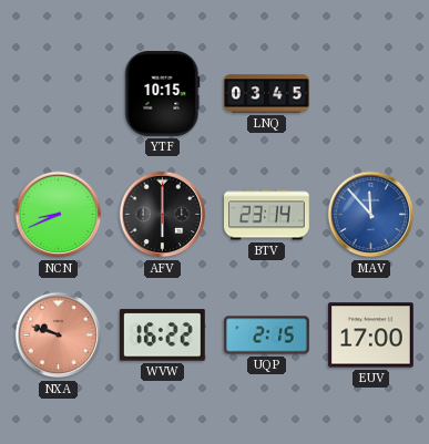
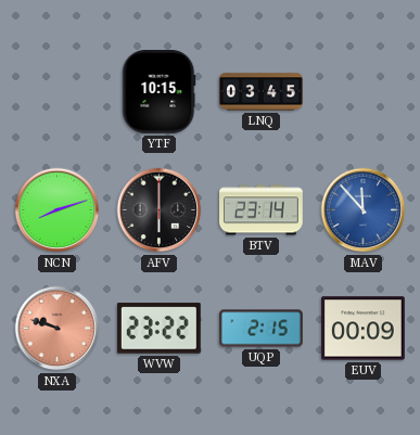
NCN: 8:41 -> 8:12
WVW: 16:22 -> 23:22
EUV: 17:00 -> 00:09
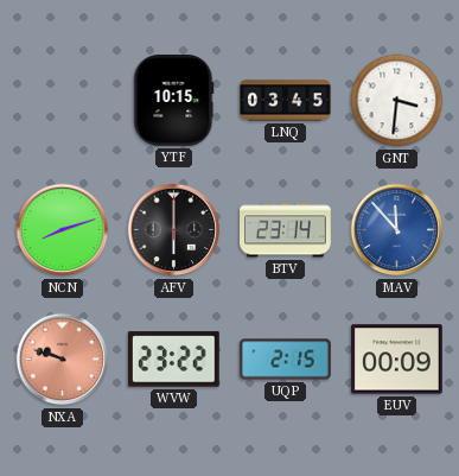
GNT: none -> 3:31
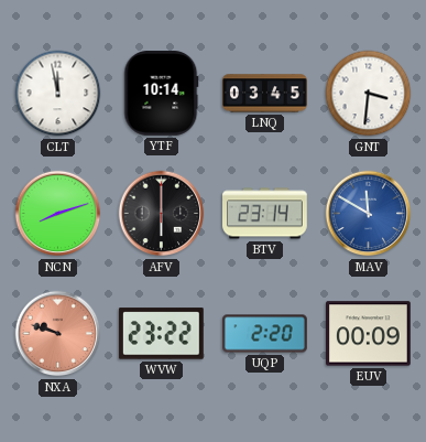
CLT: none -> 11:58
YTF: 10:15 -> 10:14
MAV: 11:53 -> 11:50
UQP: 2:15 -> 2:20
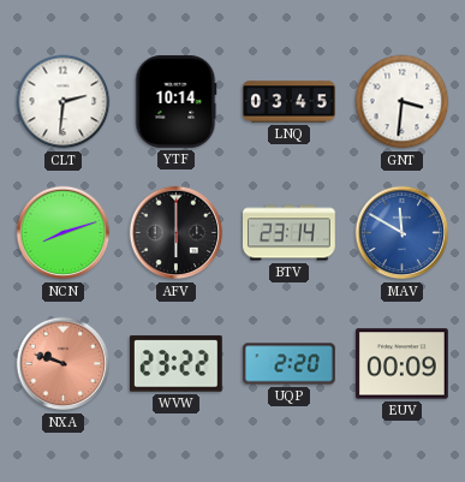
CLT: 11:58 -> 2:31
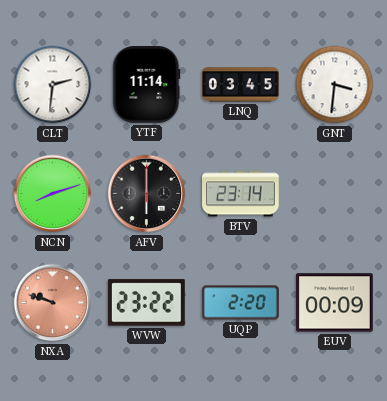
YTF: 10:14 -> 11:14
MAV: 11:50 -> none
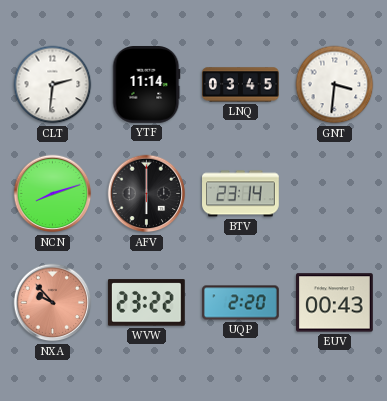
NXA: 9:48 -> 9:53
EUV: 00:09 -> 00:43
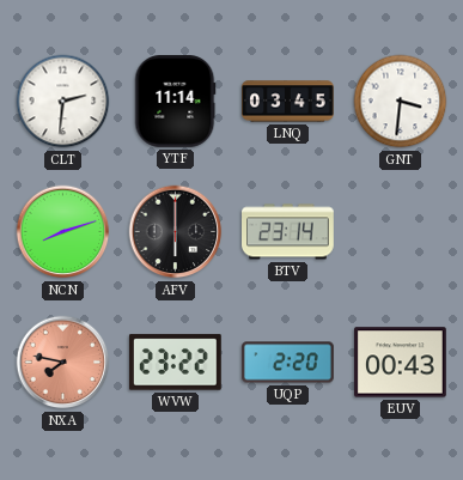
NXA: 9:53 -> 7:47
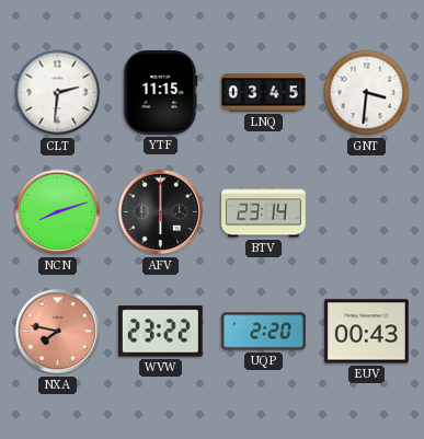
YTF: 11:14 -> 11:15
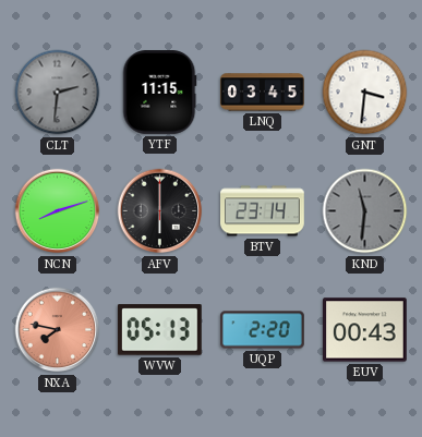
CLT dial: white -> grey
KND: none -> 11:31
WVW: 23:22 -> 05:13
